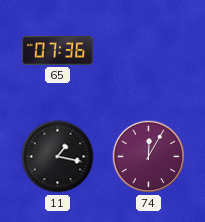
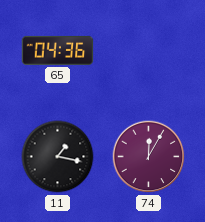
65: 07:36 -> 04:36
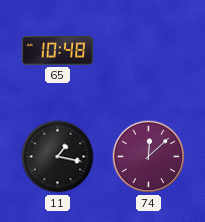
65: 04:36 -> 10:48
74: 12:05 -> 12:08
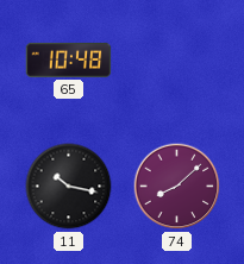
11: 1:17 -> 10:17
74: 12:08 -> 8:08
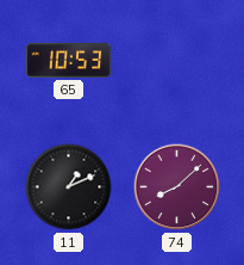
65: 10:48 -> 10:53
11: 10:17 -> 1:11
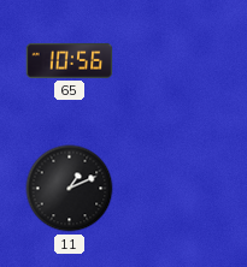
65: 10:53 -> 10:56
74: 8:08 -> none
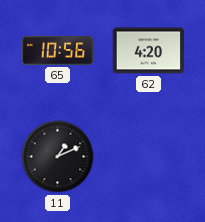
62: none -> 4:20
